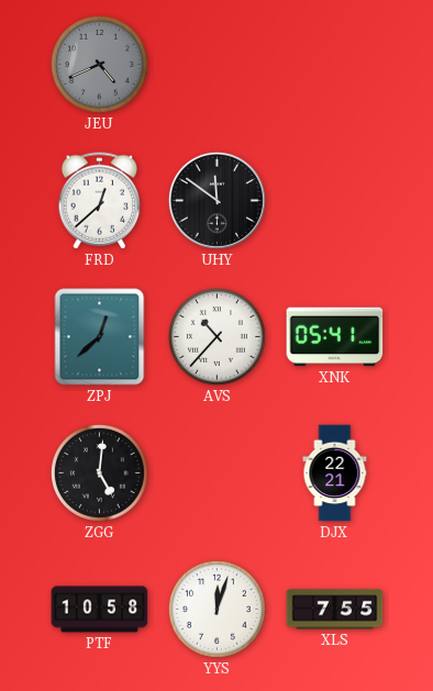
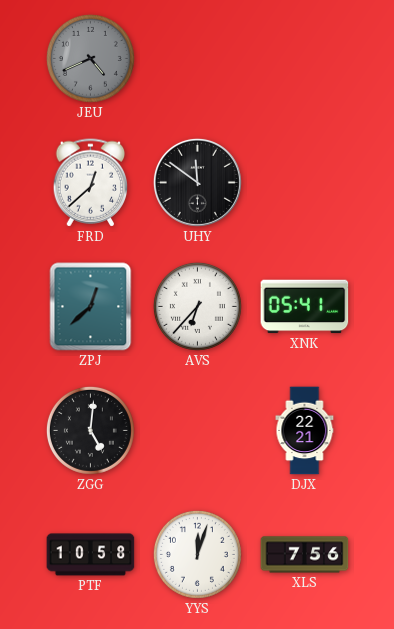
AVS: 10:37 -> 6:37
XLS: 7:55 -> 7:56
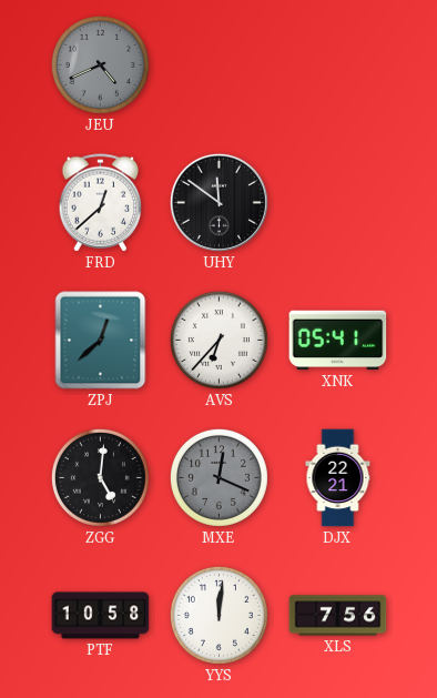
MXE: none -> 12:19
YYS: 12:03 -> 12:01
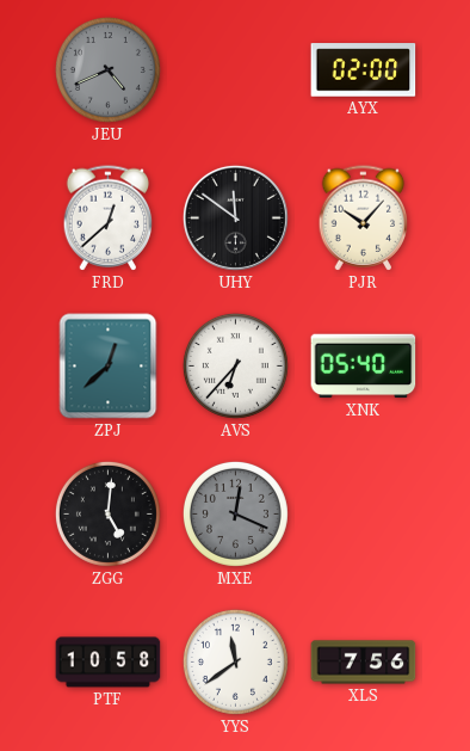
AYX: none -> 02:00
PJR: none -> 10:07
XNK: 05:41 -> 05:40
DJX: 22:21 -> none
YYS: 12:01 -> 11:39
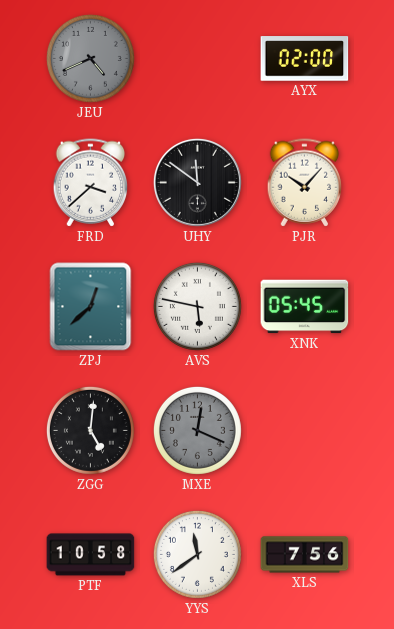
FRD: 12:38 -> 3:38
AVS: 6:37 -> 5:47
XNK: 05:40 -> 05:45
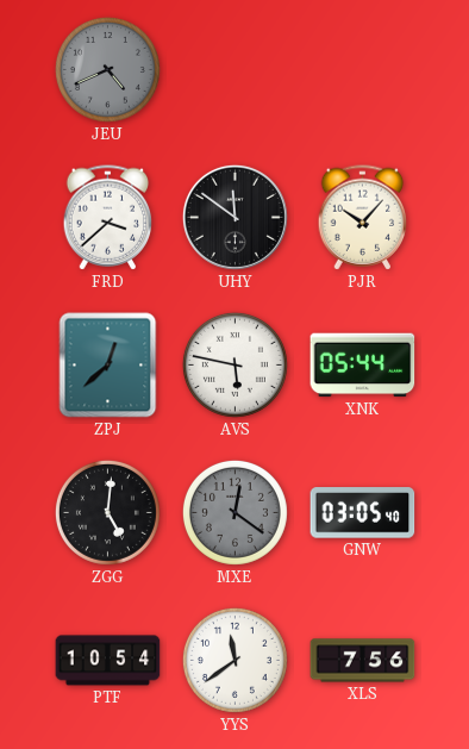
AYX: 02:00 -> none
XNK: 05:45 -> 05:44
MXE: 12:19 -> 12:21
GNW: none -> 03:05
PTF: 10:58 -> 10:54
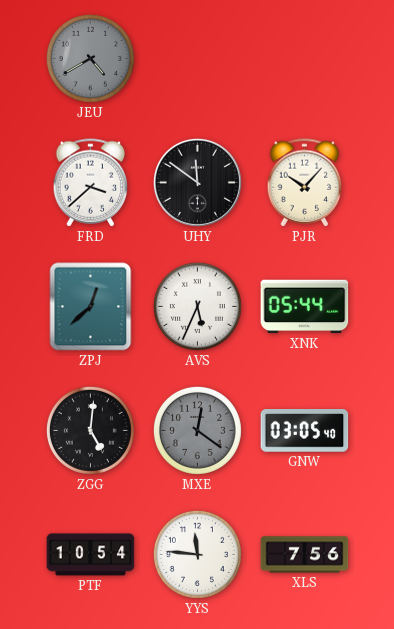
JEU: 4:41 -> 4:40
AVS: 5:47 -> 5:34
YYS: 11:39 -> 11:46
